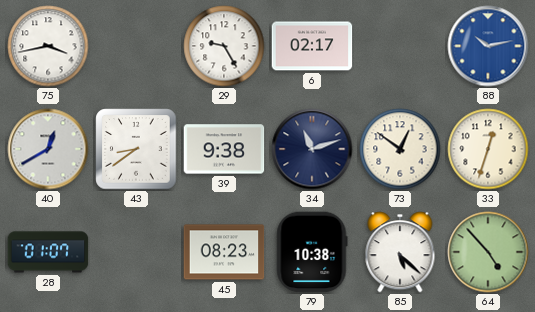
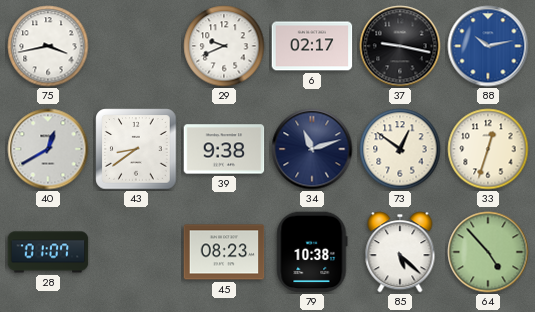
29: 9:25 -> 9:41
37: none -> 9:17
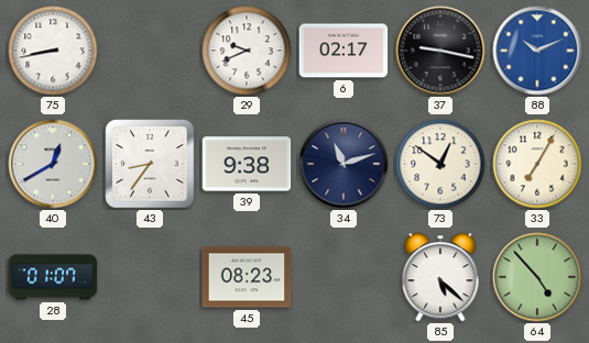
75: 3:43 -> 8:43
88: 10:13 -> 10:11
43: 8:39 -> 8:36
33: 12:33 -> 7:05
79: 10:38 -> none
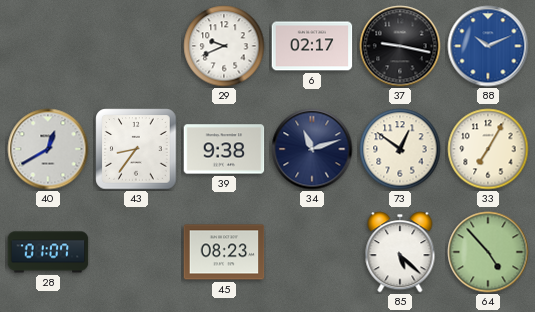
75: 8:43 -> none
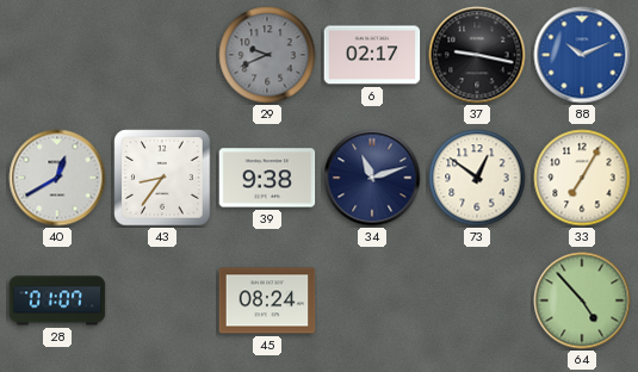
29 dial: white -> grey
45: 08:23 -> 08:24
85: 5:22 -> none
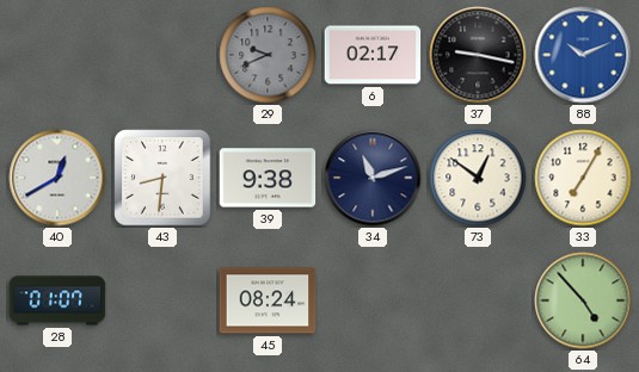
43: 8:36 -> 8:31
